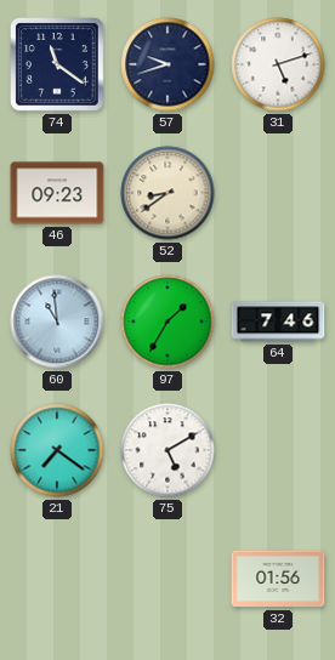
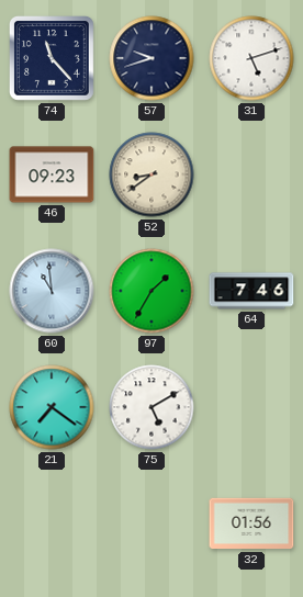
74: 11:21 -> 11:23
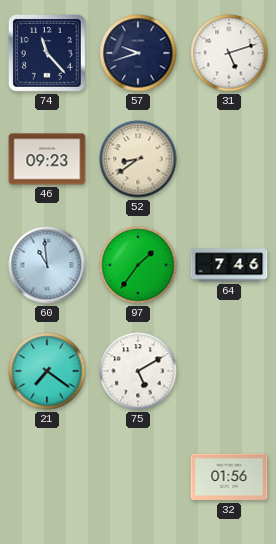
97: 1:35 -> 1:36
